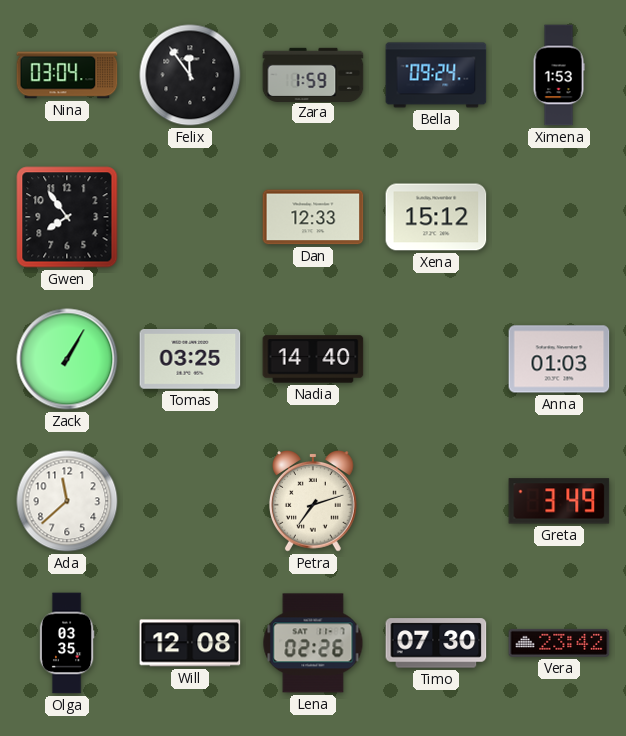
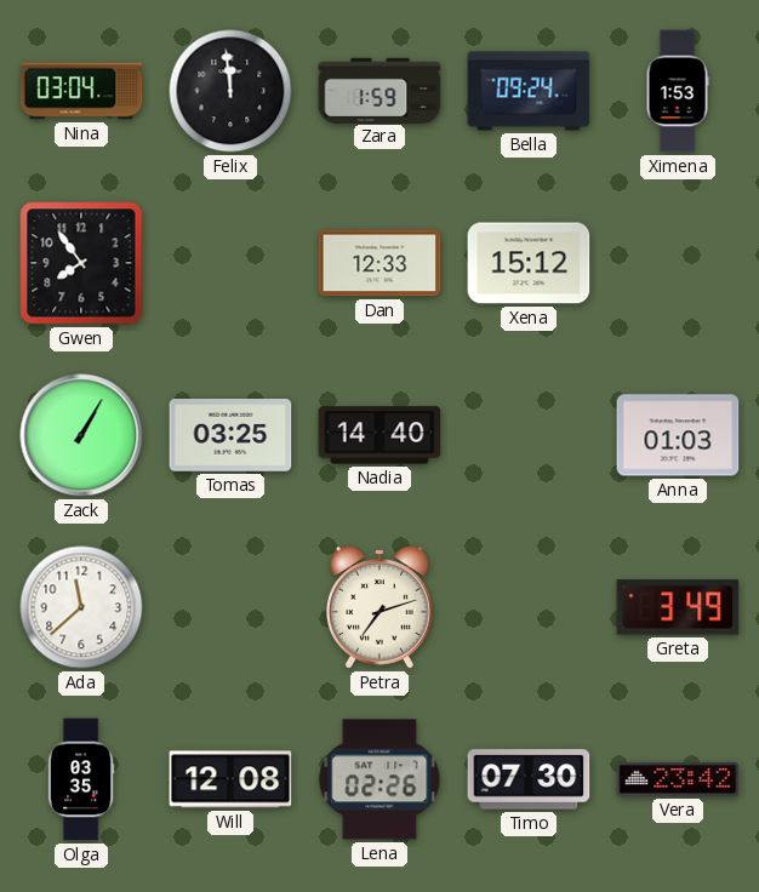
Felix: 11:54 -> 11:59
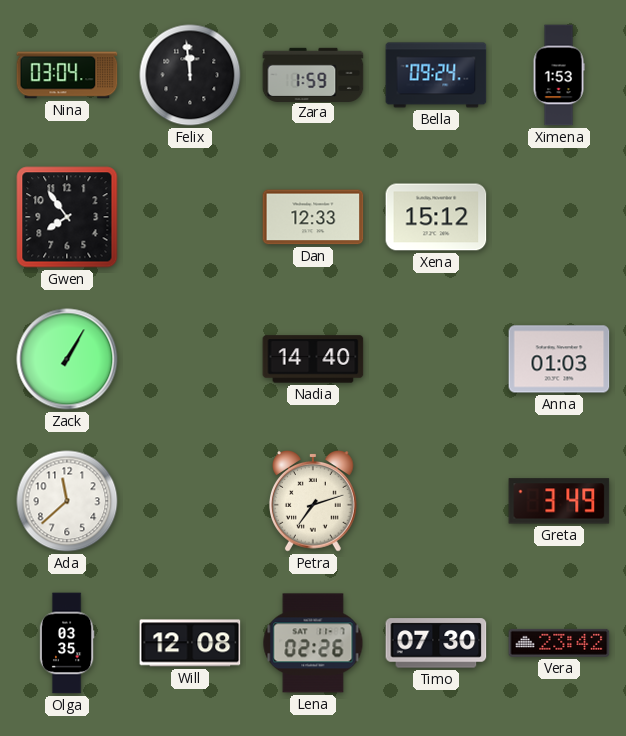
Tomas: 03:25 -> none
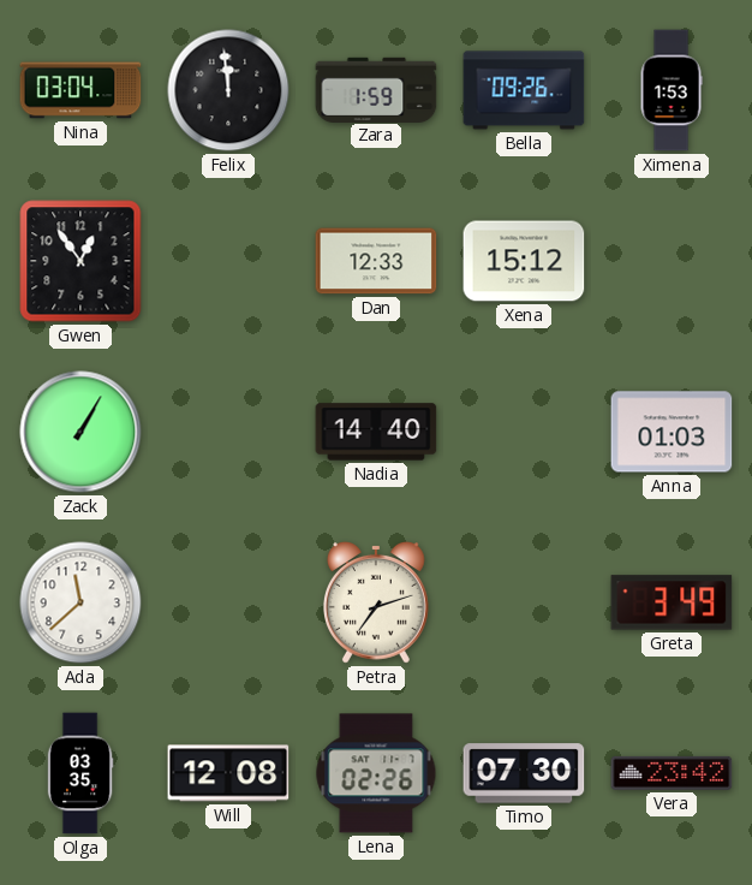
Bella: 09:24 -> 09:26
Gwen: 7:54 -> 12:54
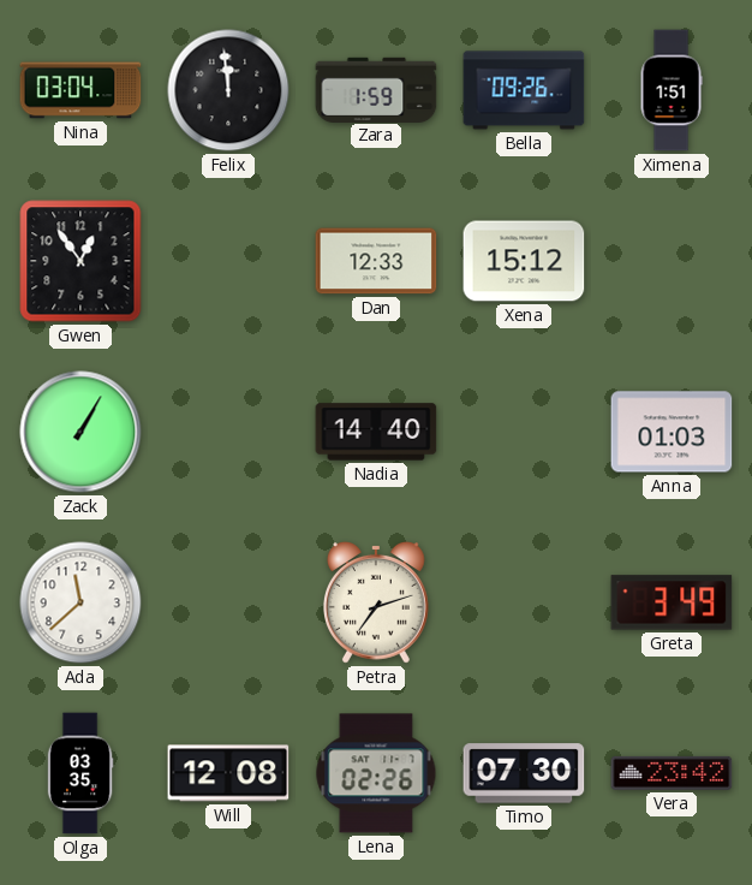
Ximena: 1:53 -> 1:51
